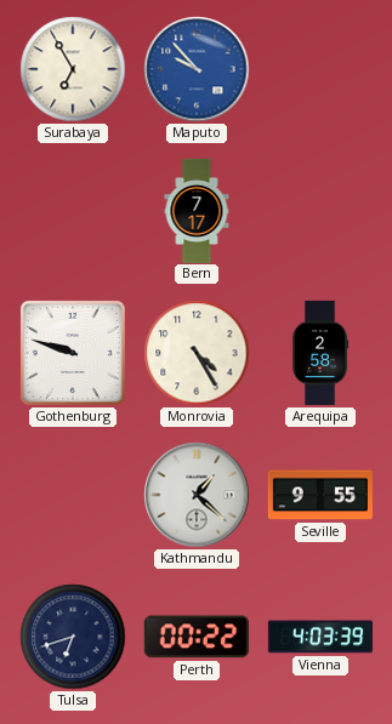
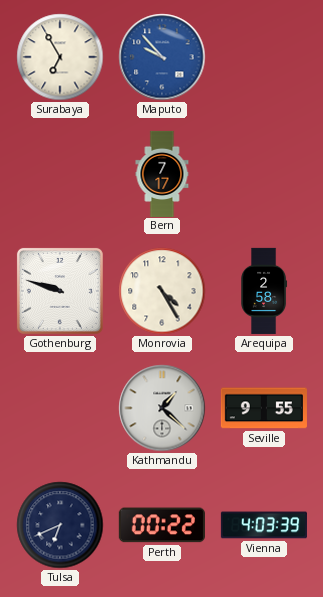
Tulsa: 6:42 -> 6:41
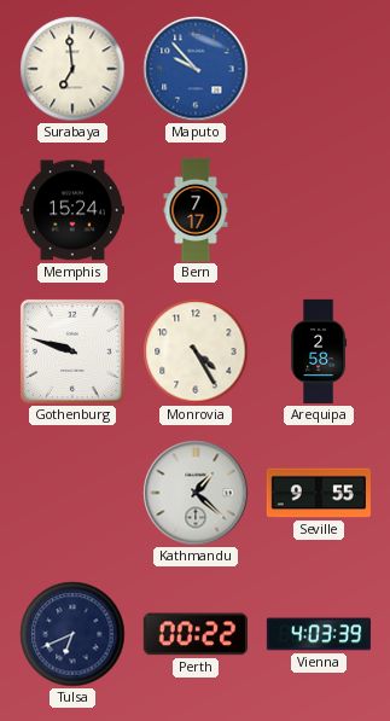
Surabaya: 6:55 -> 6:59
Memphis: none -> 15:24
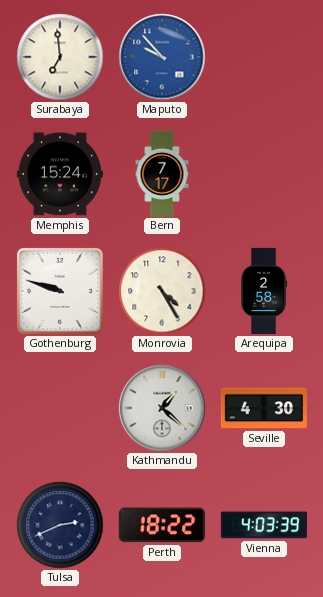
Seville: 9:55 -> 4:30
Tulsa: 6:41 -> 2:41
Perth: 00:22 -> 18:22
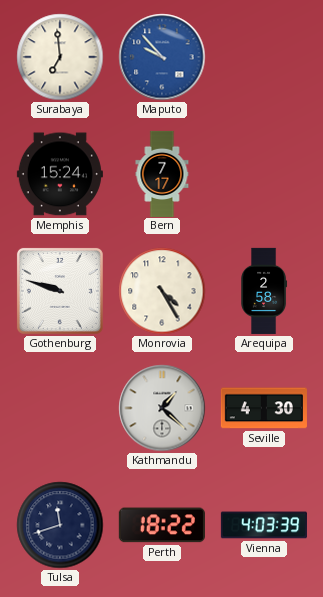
Tulsa: 2:41 -> 11:42
